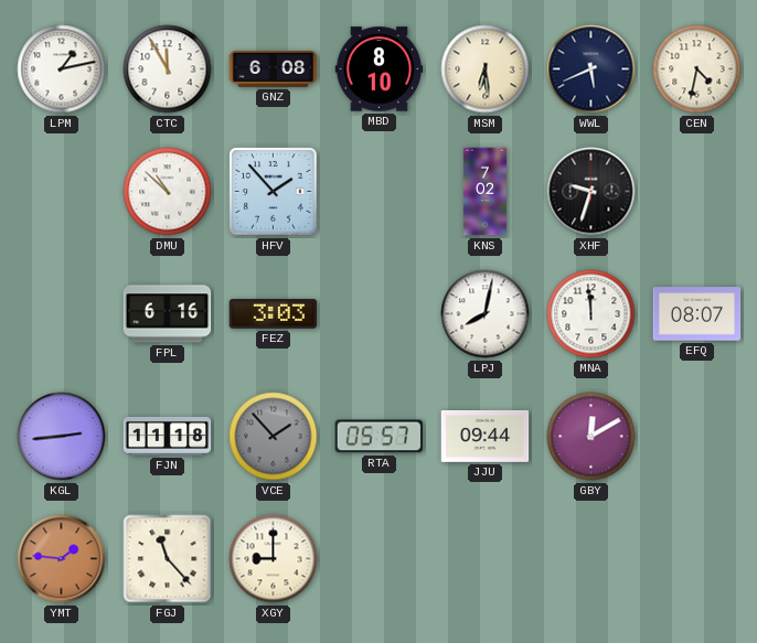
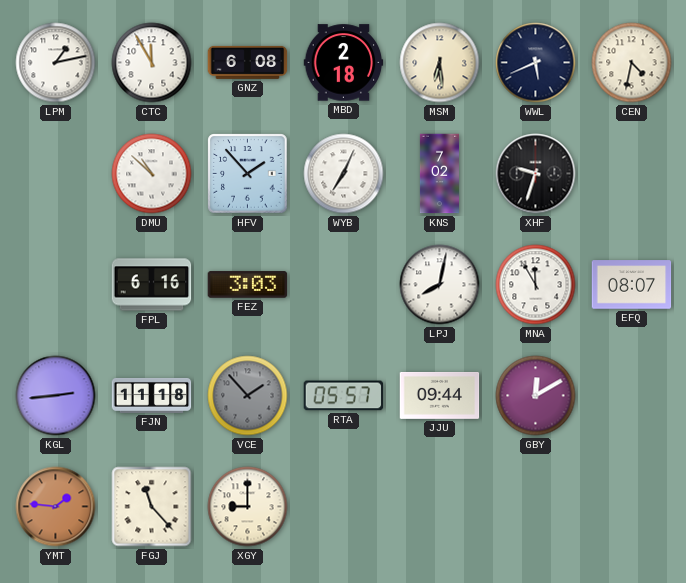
MBD: 8:10 -> 2:18
WYB: none -> 7:04
MNA: 11:59 -> 11:55
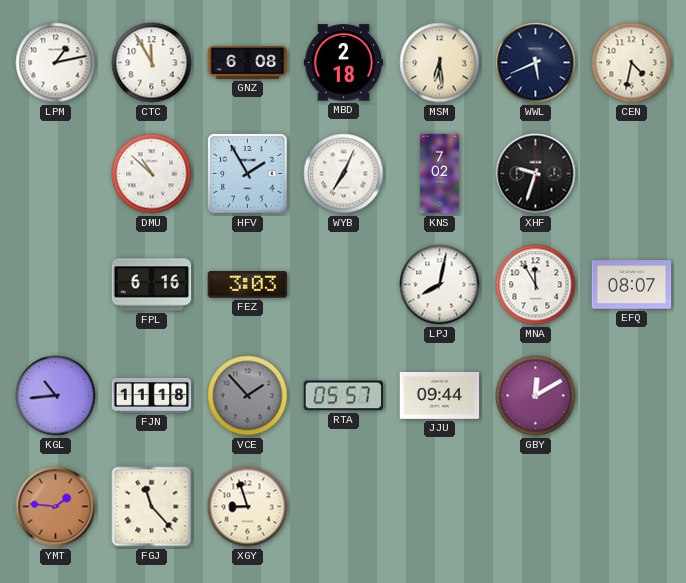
HFV: 1:53 -> 1:55
KGL: 2:44 -> 10:44
XGY: 9:00 -> 8:57
